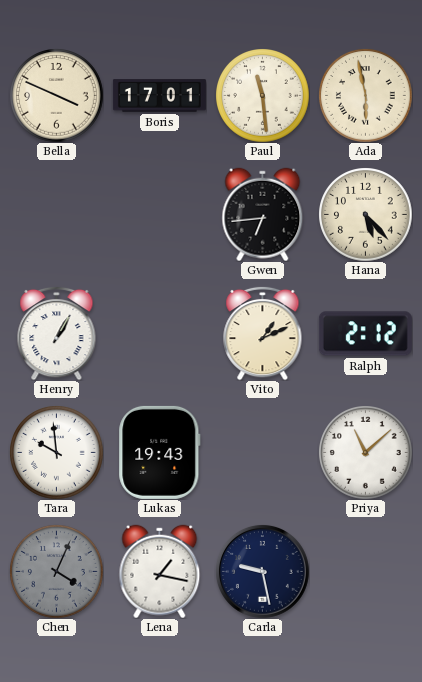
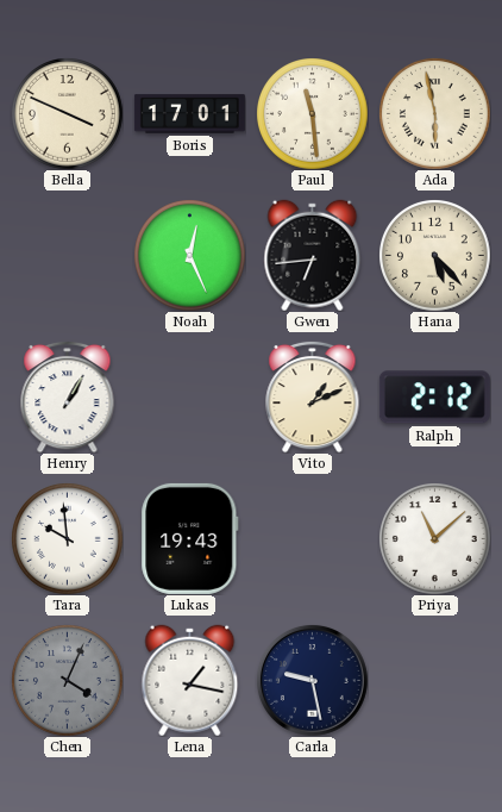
Noah: none -> 12:26
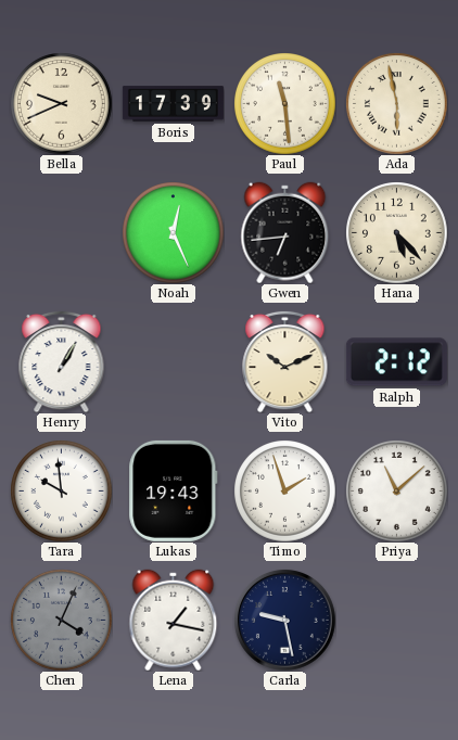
Bella: 3:49 -> 9:41
Boris: 17:01 -> 17:39
Vito: 1:11 -> 10:11
Timo: none -> 1:57
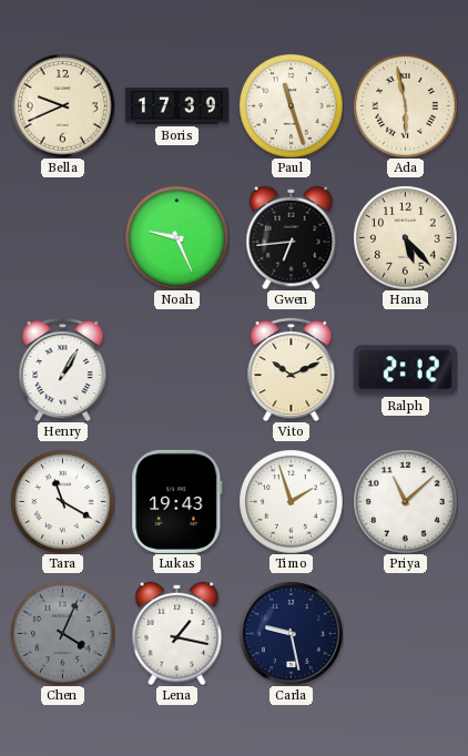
Paul: 11:29 -> 11:27
Noah: 12:26 -> 9:26
Tara: 9:59 -> 11:20
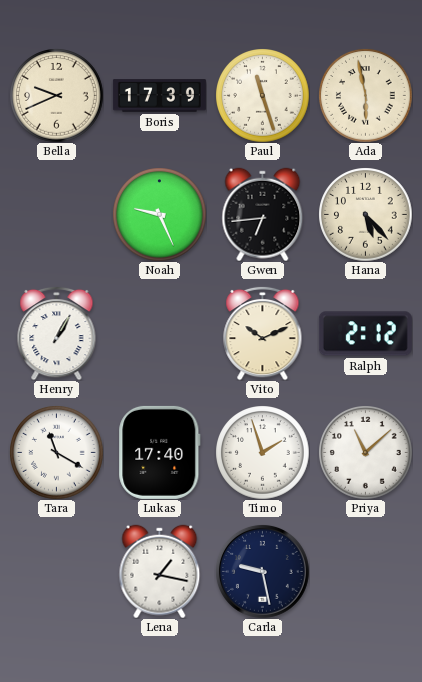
Lukas: 19:43 -> 17:40
Chen: 4:04 -> none
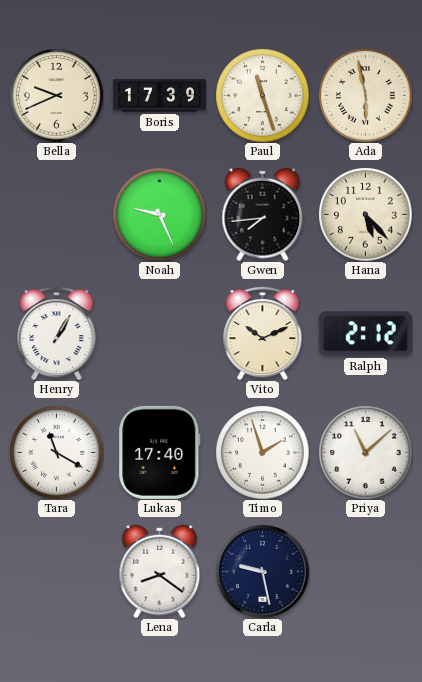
Gwen: 6:44 -> 7:44
Lena: 1:17 -> 8:21
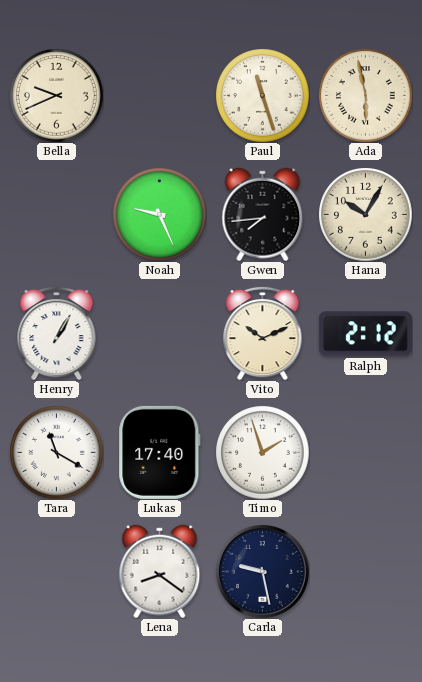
Boris: 17:39 -> none
Hana: 5:23 -> 10:05
Priya: 11:08 -> none
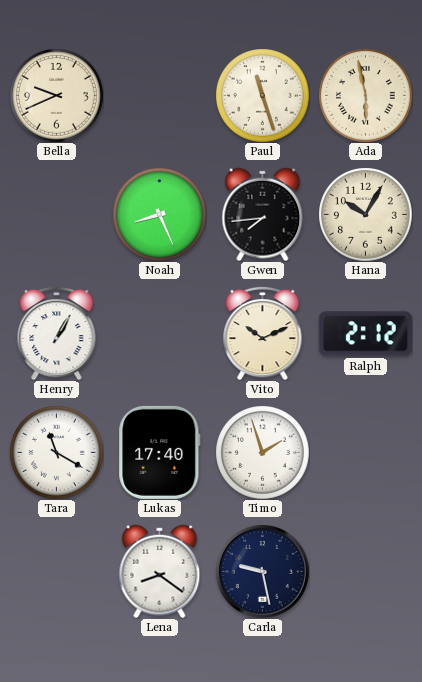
Noah: 9:26 -> 8:26
